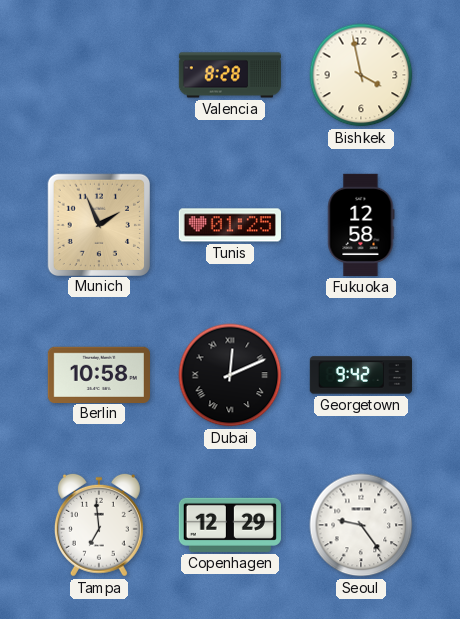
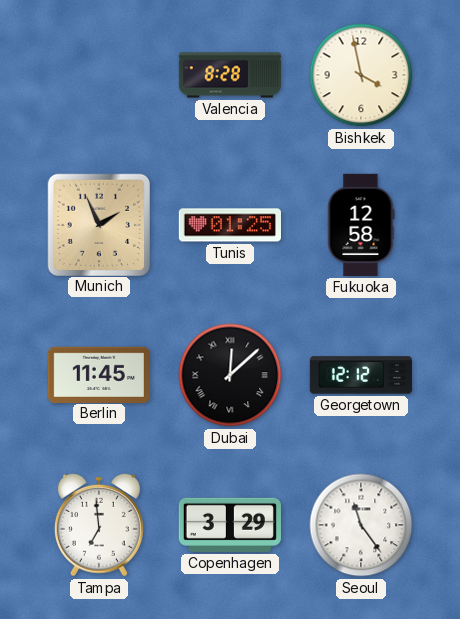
Berlin: 10:58 -> 11:45
Dubai: 12:11 -> 12:08
Georgetown: 9:42 -> 12:12
Copenhagen: 12:29 -> 3:29
Seoul: 9:24 -> 11:24
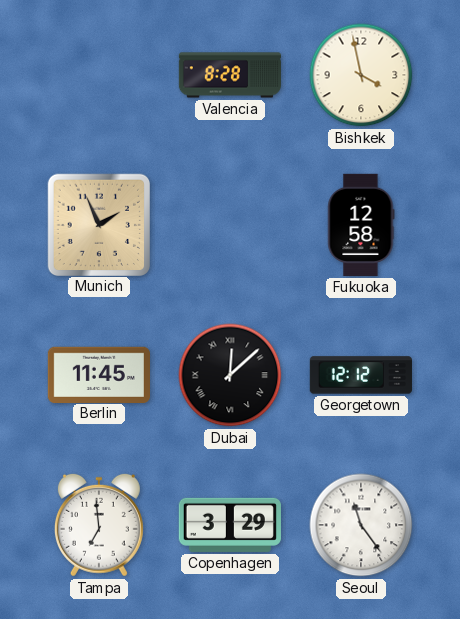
Tunis: 01:25 -> none
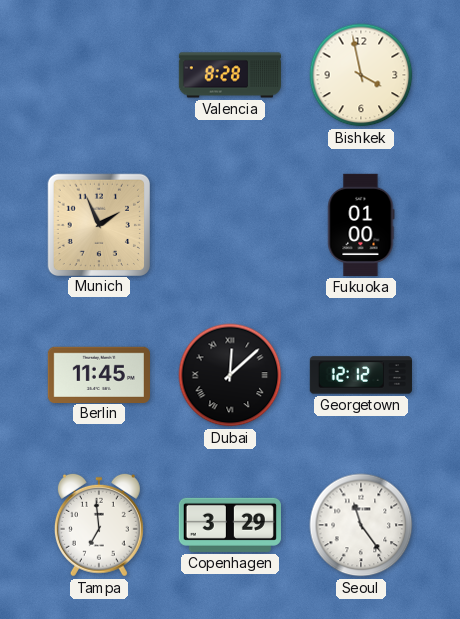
Fukuoka: 12:58 -> 01:00
